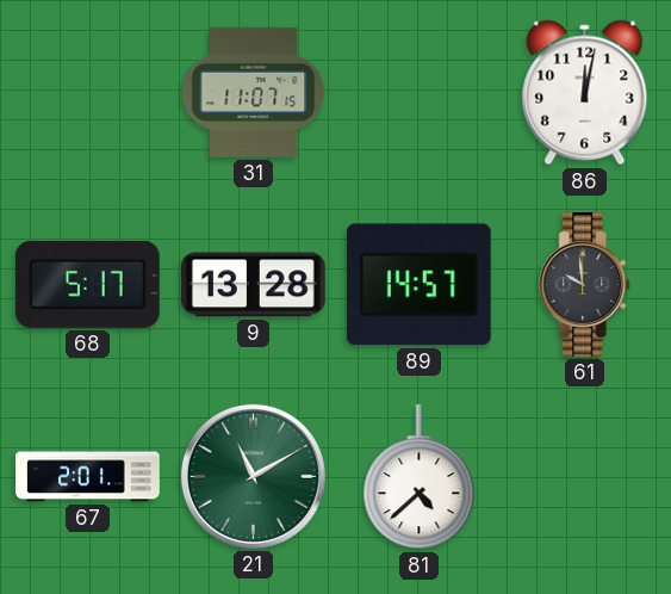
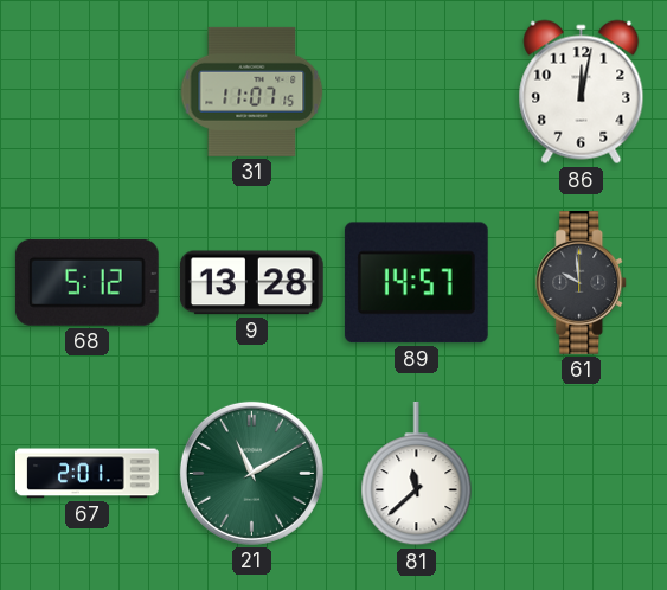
68: 5:17 -> 5:12
81: 4:38 -> 11:38
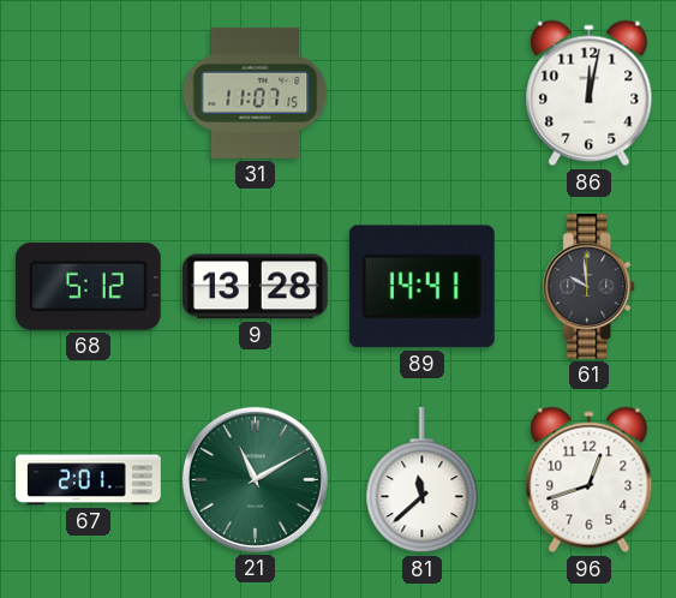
89: 14:57 -> 14:41
96: none -> 12:42
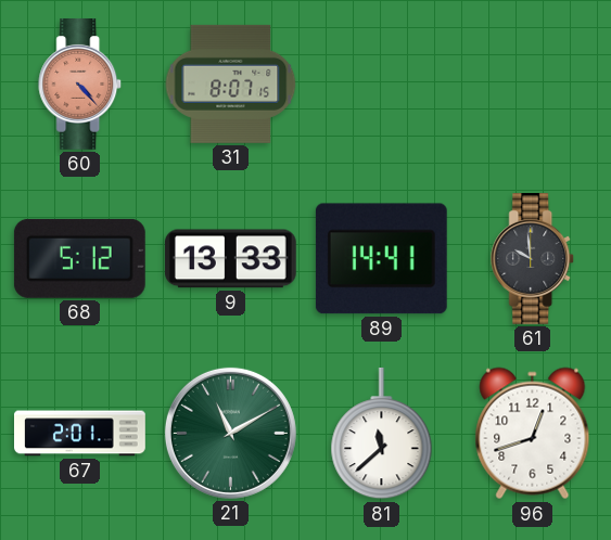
60: none -> 4:23
31: 11:07 -> 8:07
86: 12:02 -> none
9: 13:28 -> 13:33
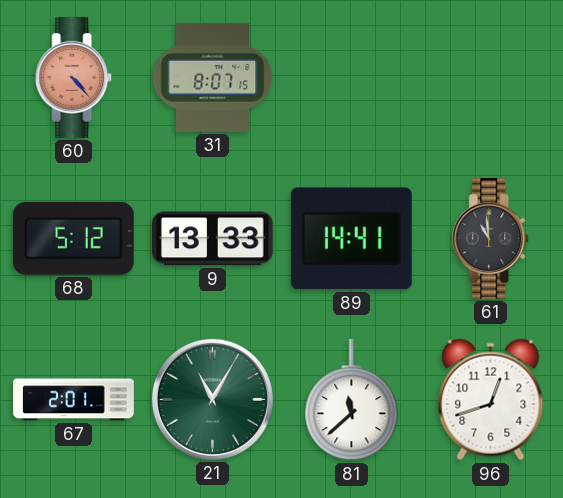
61: 9:59 -> 10:59
21: 11:10 -> 11:05
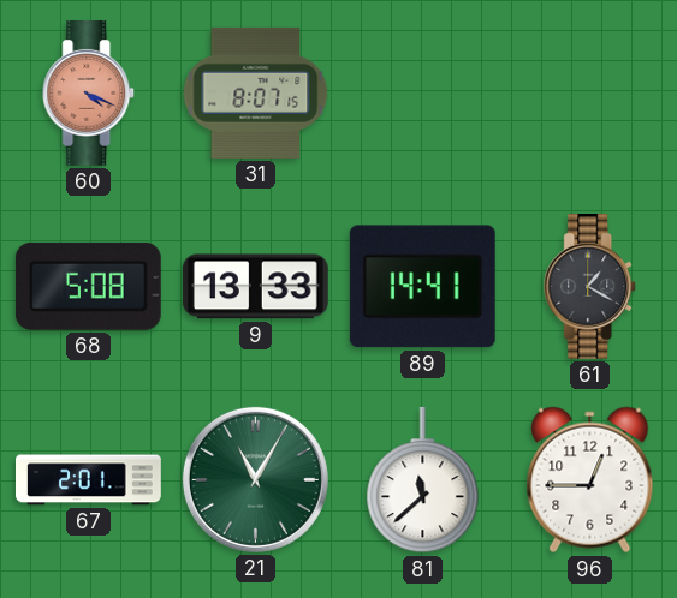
60: 4:23 -> 4:19
68: 5:12 -> 5:08
61: 10:59 -> 1:20
96: 12:42 -> 12:45
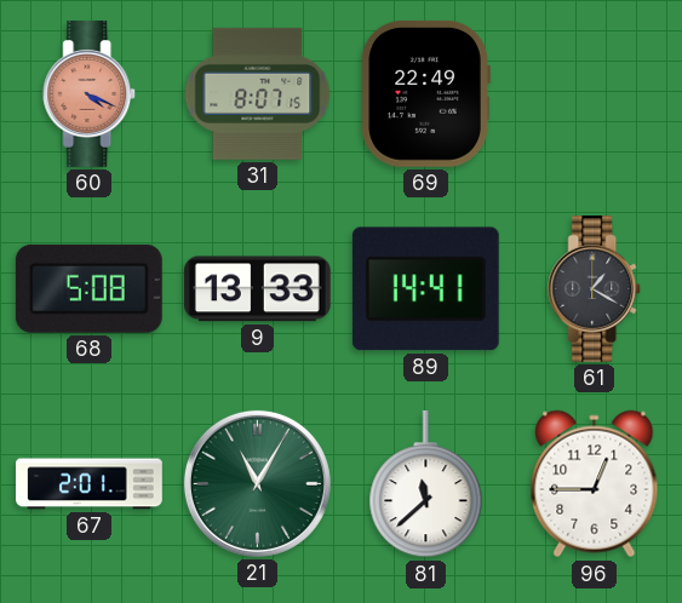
69: none -> 22:49
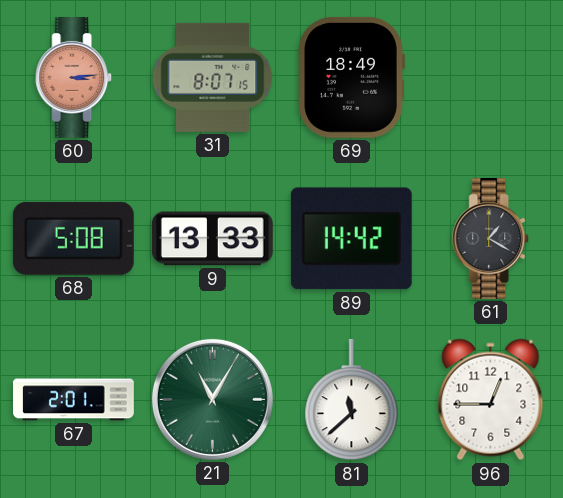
60: 4:19 -> 3:14
69: 22:49 -> 18:49
89: 14:41 -> 14:42
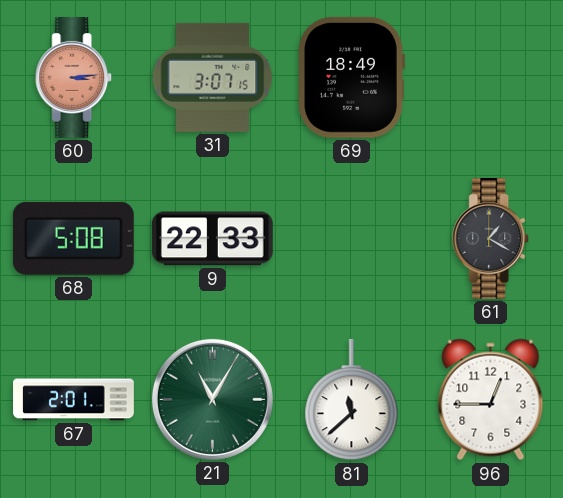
31: 8:07 -> 3:07
9: 13:33 -> 22:33
89: 14:42 -> none
